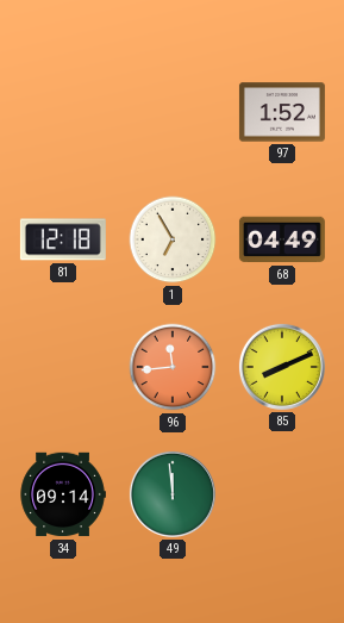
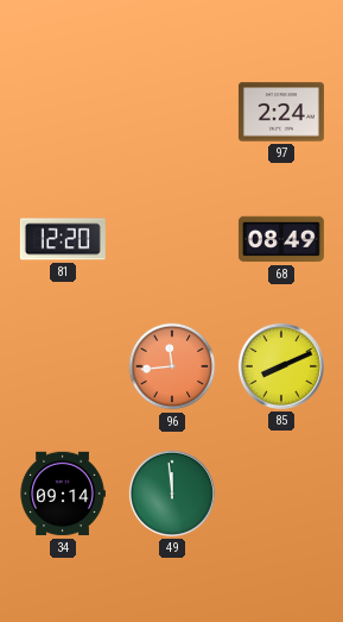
97: 1:52 -> 2:24
81: 12:18 -> 12:20
1: 6:55 -> none
68: 04:49 -> 08:49
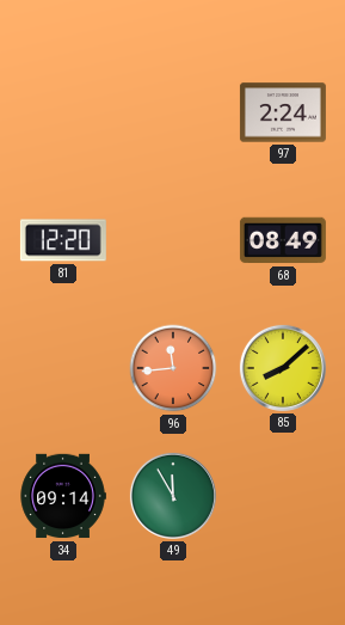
85: 8:11 -> 8:08
49: 11:59 -> 11:55
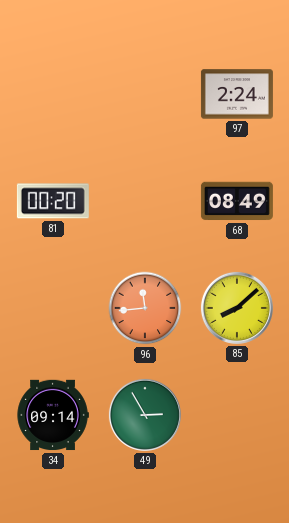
81: 12:20 -> 00:20
49: 11:55 -> 2:55
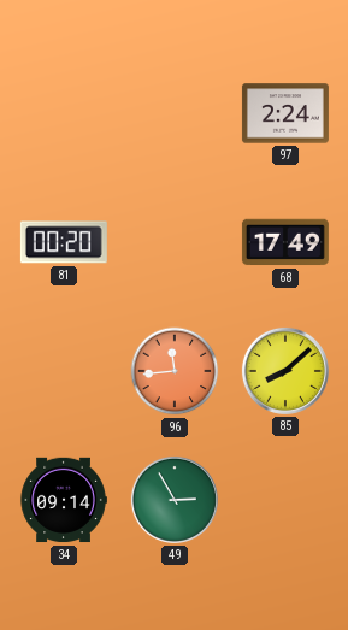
68: 08:49 -> 17:49
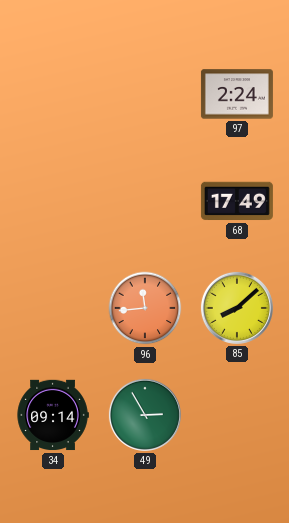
81: 00:20 -> none
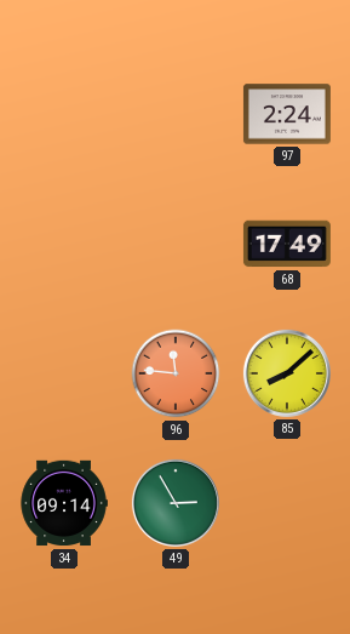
96: 11:44 -> 11:46
